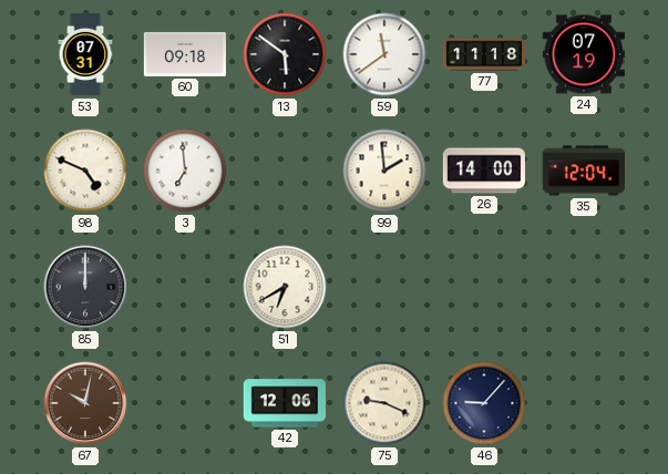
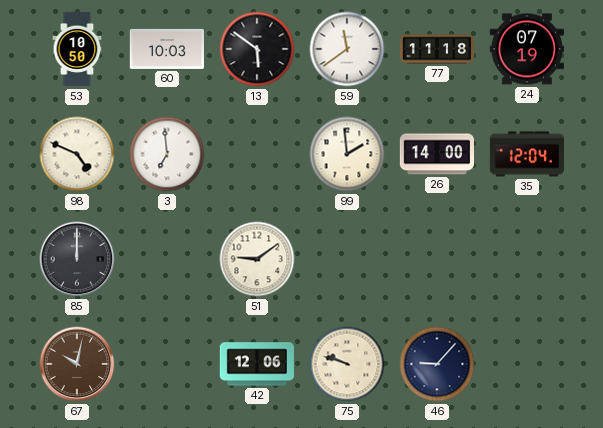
53: 07:31 -> 10:50
60: 09:18 -> 10:03
51: 6:40 -> 9:09
75: 9:19 -> 9:48
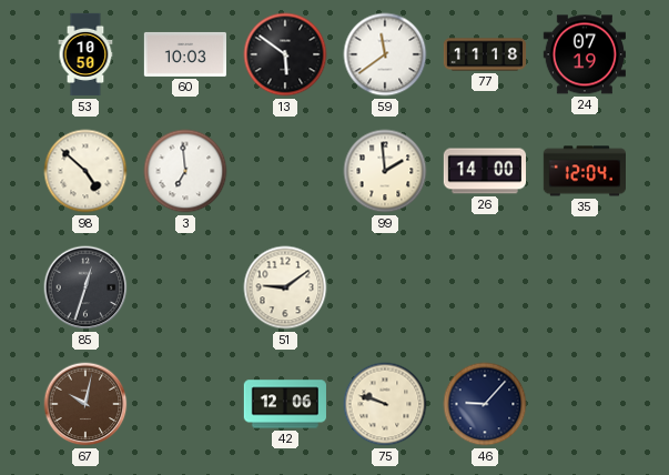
98: 4:49 -> 4:52
85: 12:00 -> 12:33
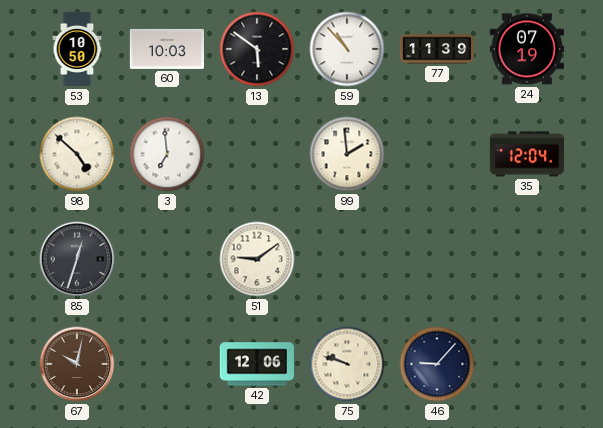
59: 11:39 -> 10:53
77: 11:18 -> 11:39
26: 14:00 -> none
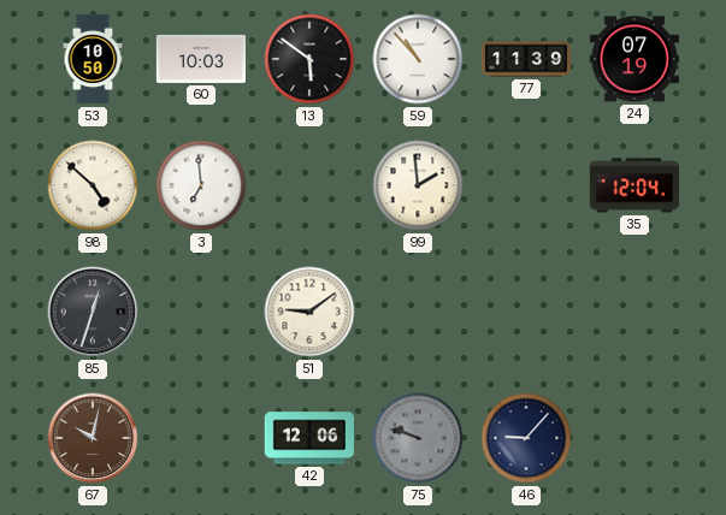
75 dial: cream -> grey
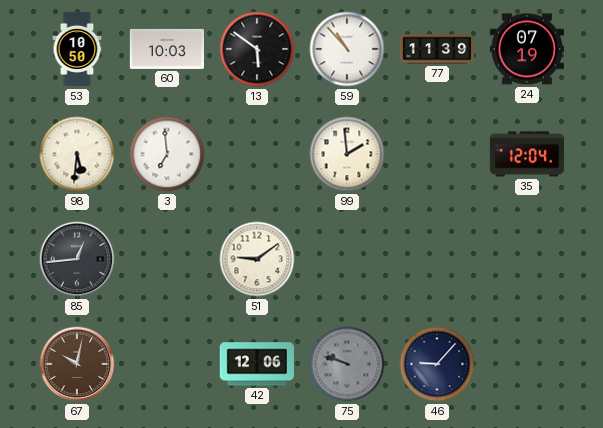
98: 4:52 -> 5:31
85: 12:33 -> 12:44
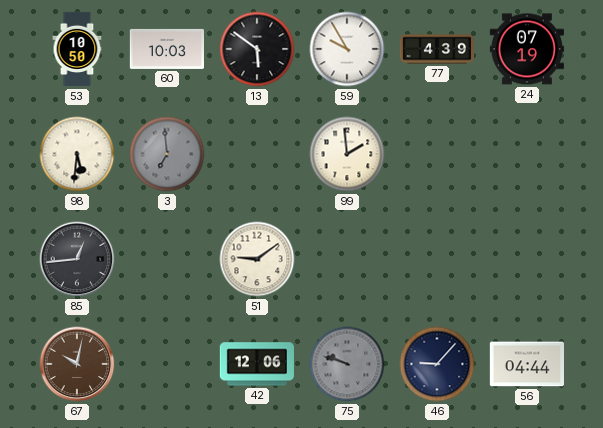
59: 10:53 -> 9:55
77: 11:39 -> 4:39
3 dial: white -> grey
35: 12:04 -> none
56: none -> 04:44
